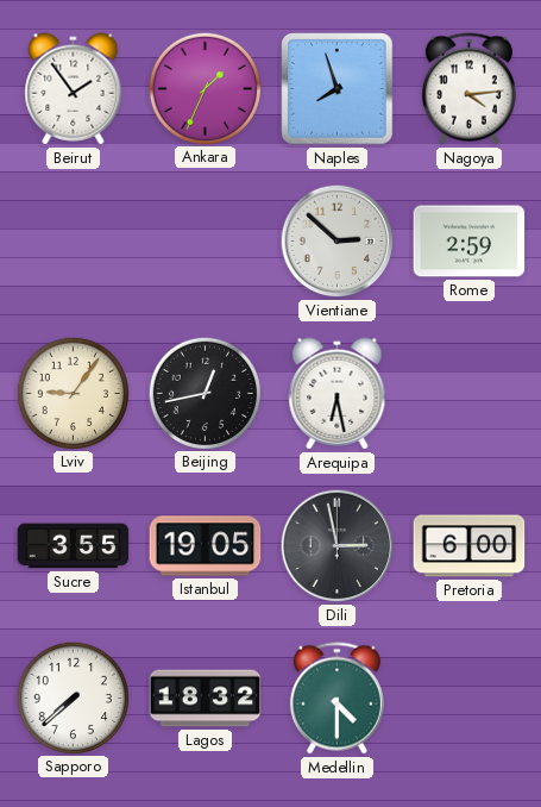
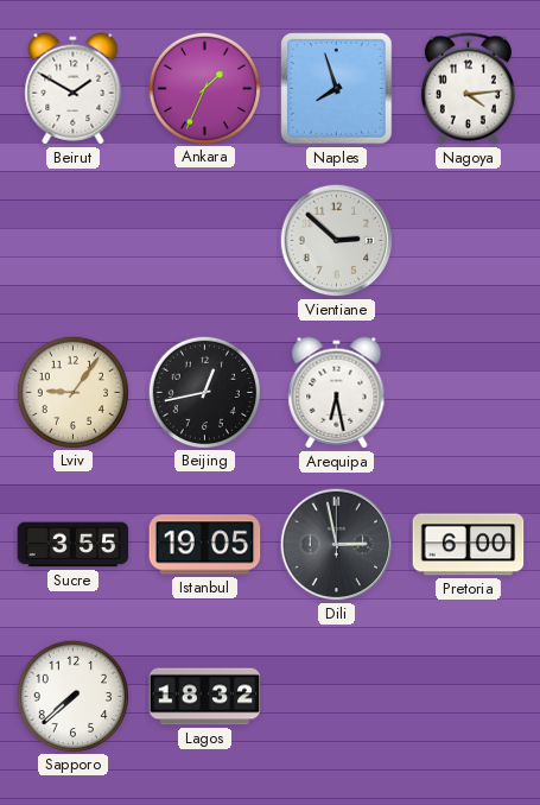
Beirut: 1:54 -> 1:50
Rome: 2:59 -> none
Medellin: 4:30 -> none
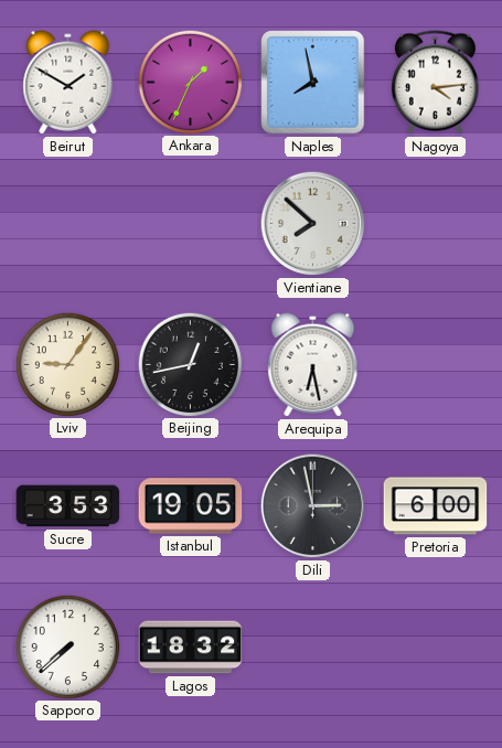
Naples: 7:57 -> 7:58
Vientiane: 2:52 -> 7:52
Sucre: 3:55 -> 3:53
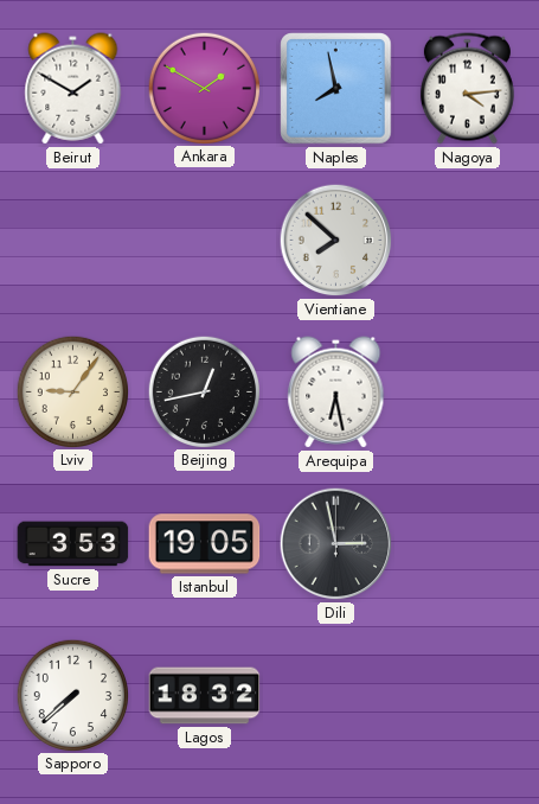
Ankara: 1:34 -> 1:50
Pretoria: 6:00 -> none
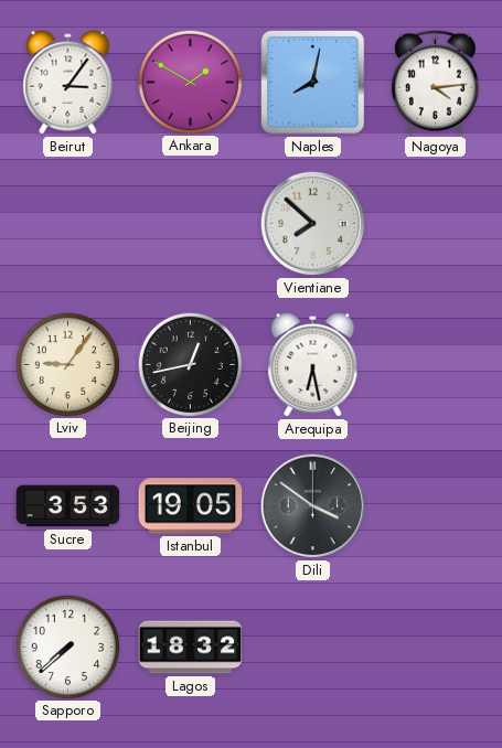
Beirut: 1:50 -> 3:06
Naples: 7:58 -> 8:02
Dili: 2:58 -> 3:51
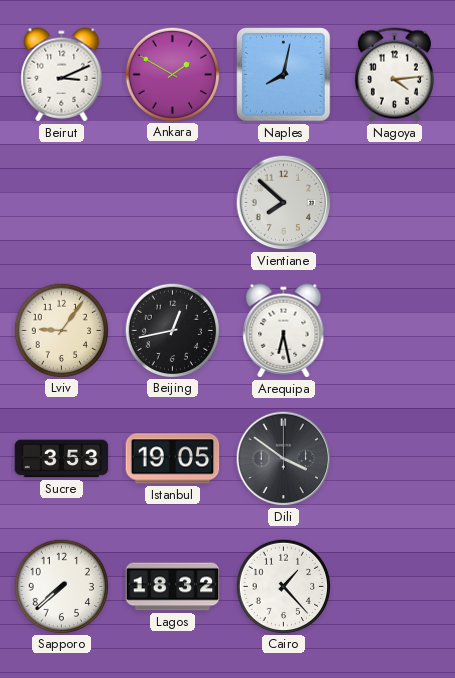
Beirut: 3:06 -> 3:11
Cairo: none -> 1:23
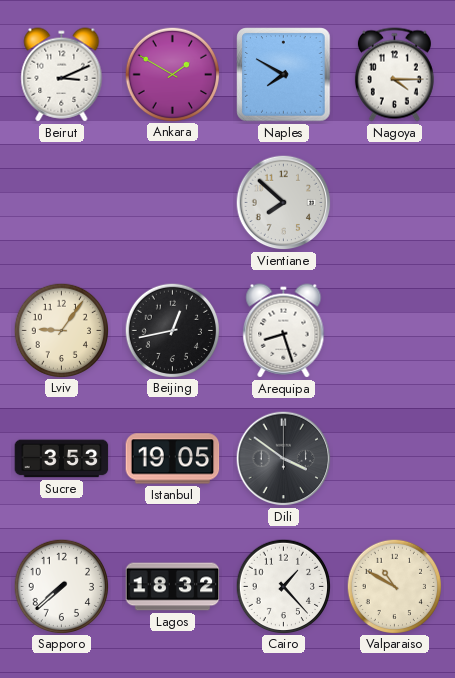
Naples: 8:02 -> 7:50
Nagoya: 4:14 -> 4:15
Arequipa: 6:28 -> 8:27
Valparaiso: none -> 10:50
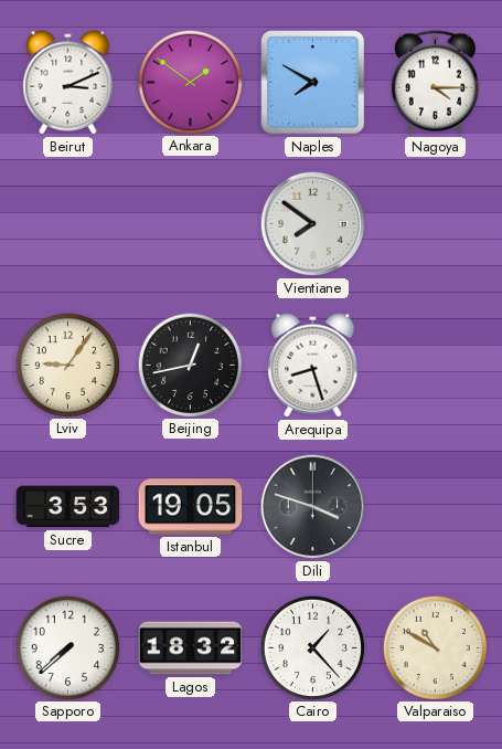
Ankara: 1:50 -> 1:51
Vientiane: 7:52 -> 7:51
Dili: 3:51 -> 3:48
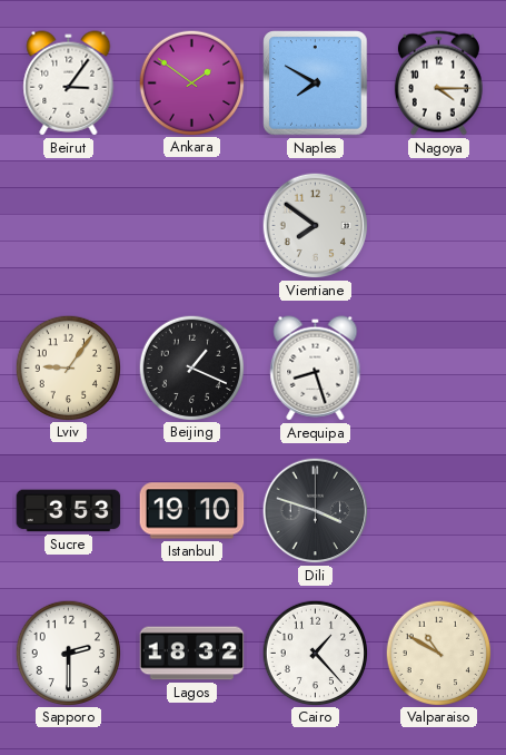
Beirut: 3:11 -> 3:06
Beijing: 12:43 -> 1:19
Istanbul: 19:05 -> 19:10
Sapporo: 7:38 -> 2:30
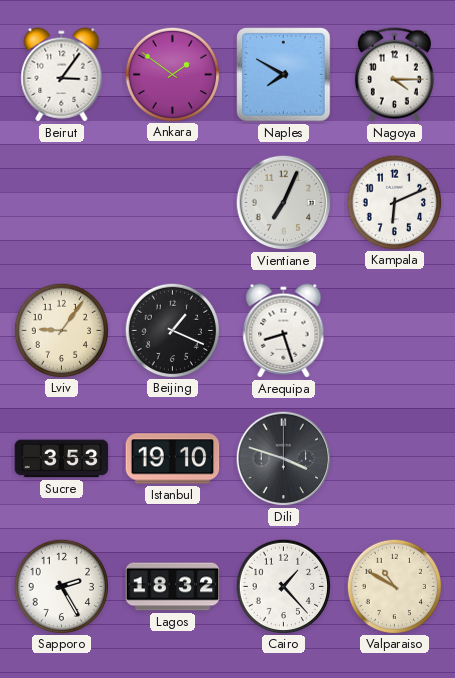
Vientiane: 7:51 -> 7:04
Kampala: none -> 6:11
Sapporo: 2:30 -> 2:25
